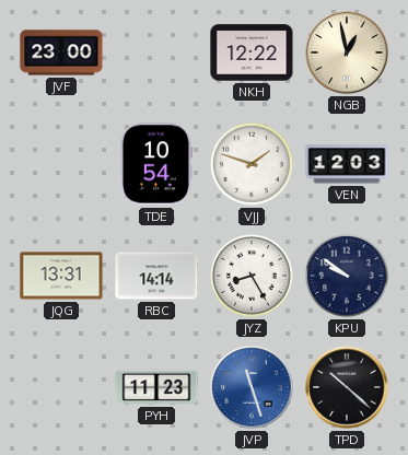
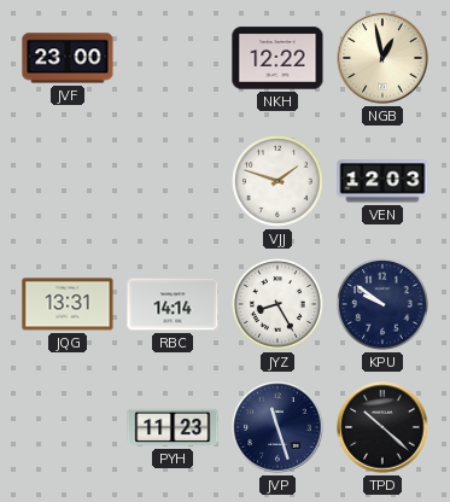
TDE: 10:54 -> none
JVP dial: blue -> navy
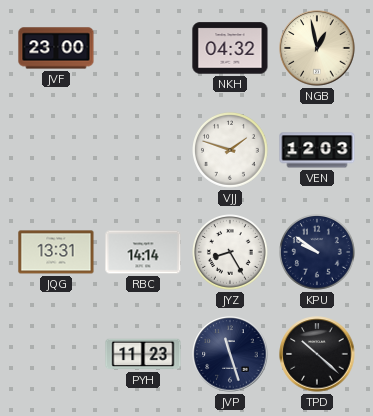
NKH: 12:22 -> 04:32
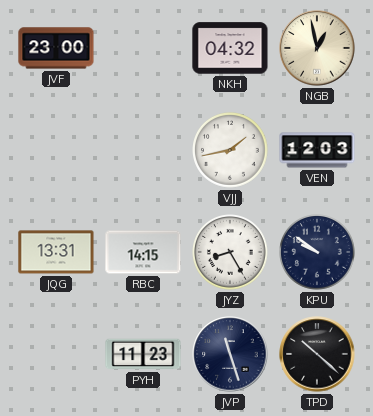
VJJ: 1:48 -> 1:43
RBC: 14:14 -> 14:15
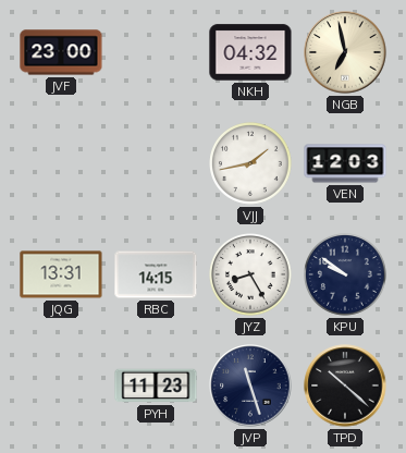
NGB: 12:58 -> 6:58
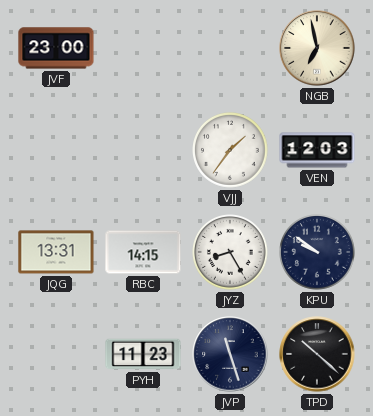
NKH: 04:32 -> none
VJJ: 1:43 -> 1:36
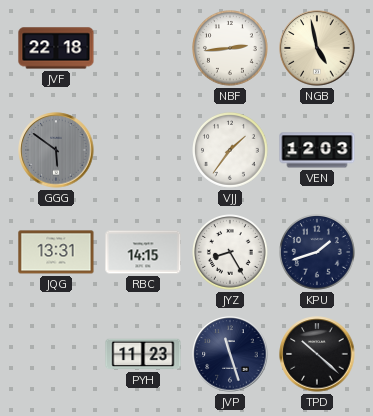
JVF: 23:00 -> 22:18
NBF: none -> 2:44
NGB: 6:58 -> 4:58
GGG: none -> 5:51
KPU: 9:51 -> 1:42
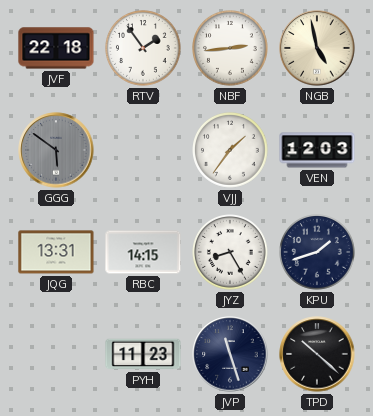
RTV: none -> 1:54
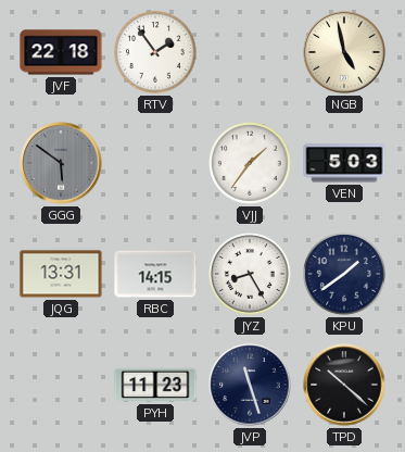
NBF: 2:44 -> none
VEN: 12:03 -> 5:03
KPU: 1:42 -> 1:39
